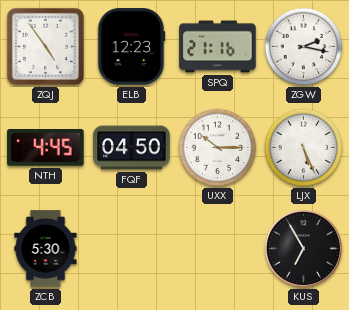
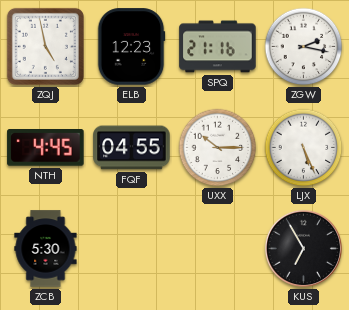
ZQJ: 4:54 -> 4:58
FQF: 04:50 -> 04:55
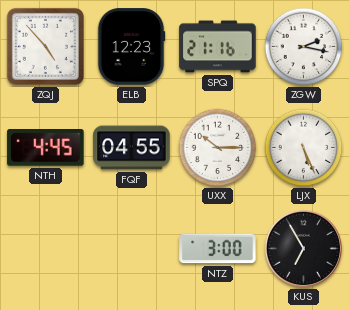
ZQJ: 4:58 -> 4:53
ZCB: 5:30 -> none
NTZ: none -> 3:00
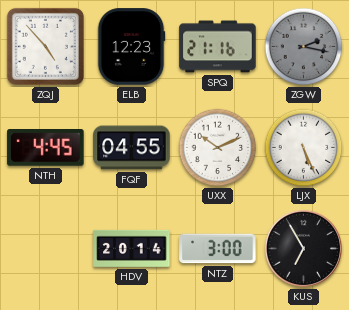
ZGW dial: white -> grey
UXX: 10:15 -> 10:11
HDV: none -> 20:14
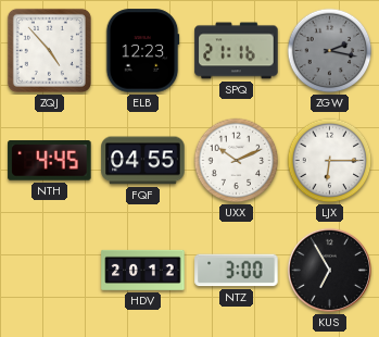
LJX: 5:26 -> 6:15
HDV: 20:14 -> 20:12
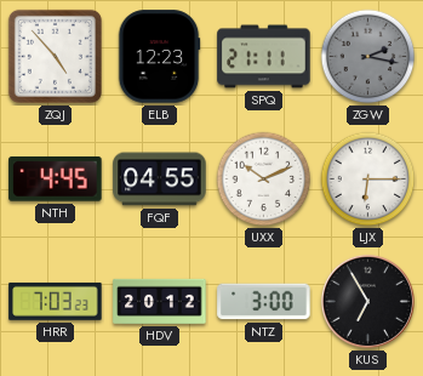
SPQ: 21:16 -> 21:11
HRR: none -> 7:03
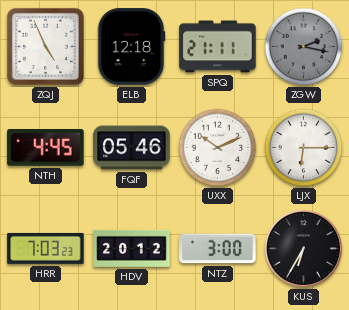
ZQJ: 4:53 -> 4:56
ELB: 12:23 -> 12:18
FQF: 04:55 -> 05:46
KUS: 6:55 -> 6:35
